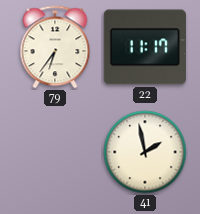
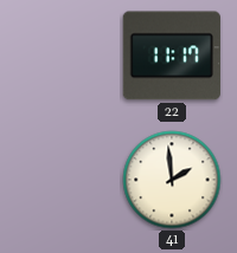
79: 6:36 -> none
41: 1:58 -> 1:59
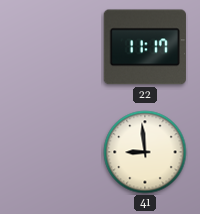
41: 1:59 -> 8:59
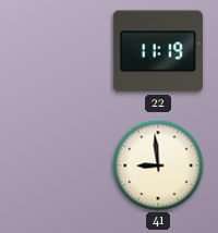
22: 11:17 -> 11:19
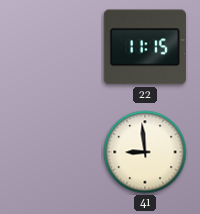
22: 11:19 -> 11:15
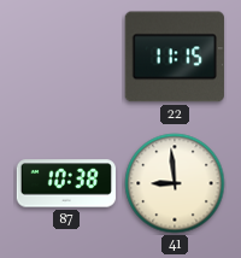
87: none -> 10:38
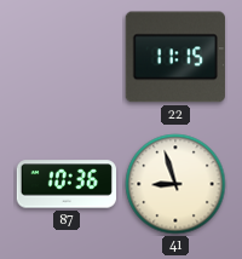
87: 10:38 -> 10:36
41: 8:59 -> 8:57
